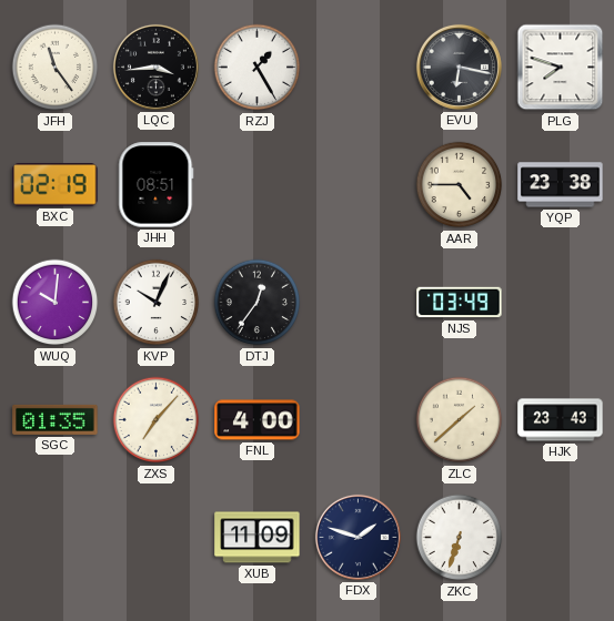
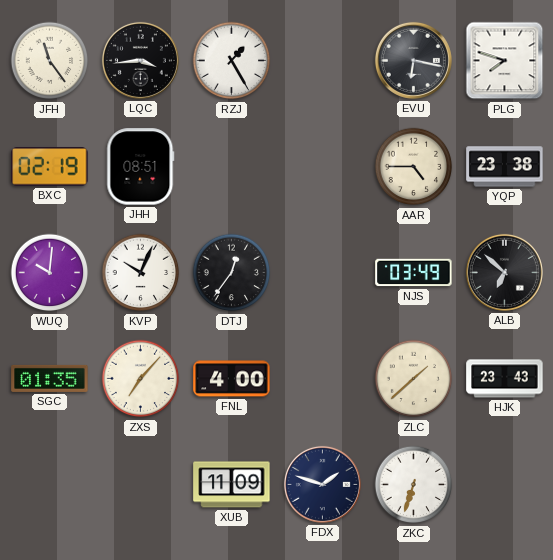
ALB: none -> 6:52
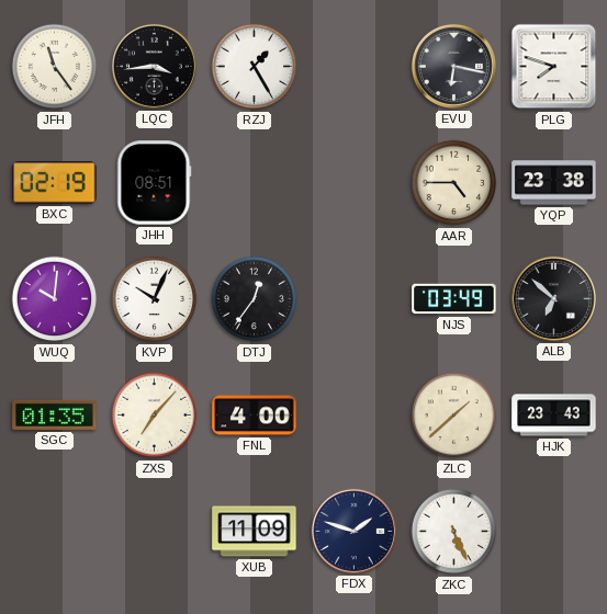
ZKC: 6:33 -> 5:26
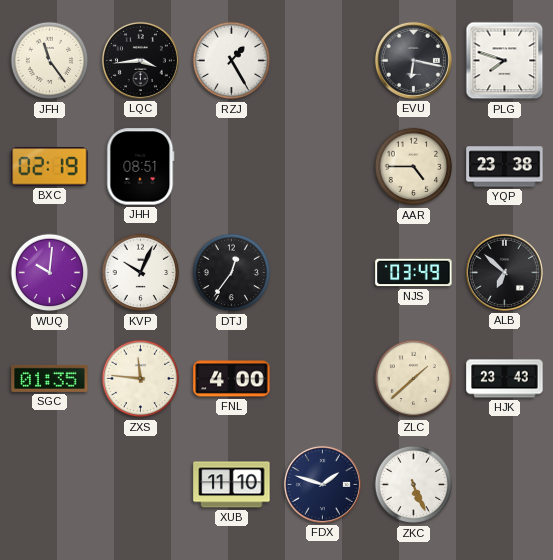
ZXS: 7:07 -> 11:46
XUB: 11:09 -> 11:10
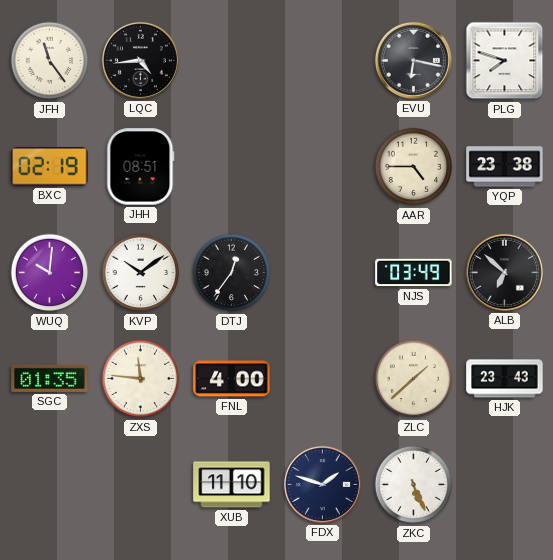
LQC: 3:44 -> 4:44
RZJ: 1:25 -> none
KVP: 10:04 -> 10:09
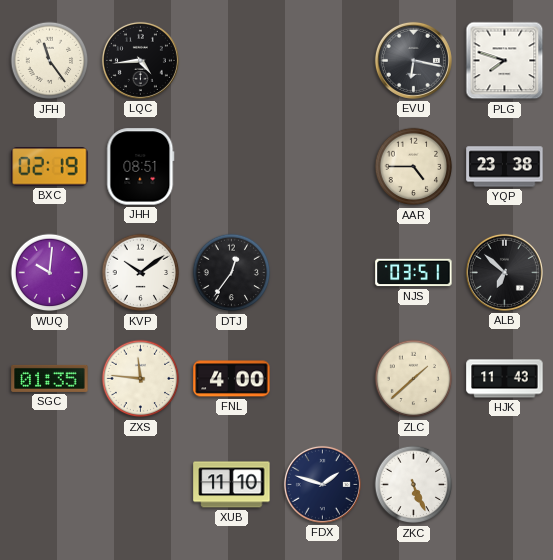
NJS: 03:49 -> 03:51
HJK: 23:43 -> 11:43
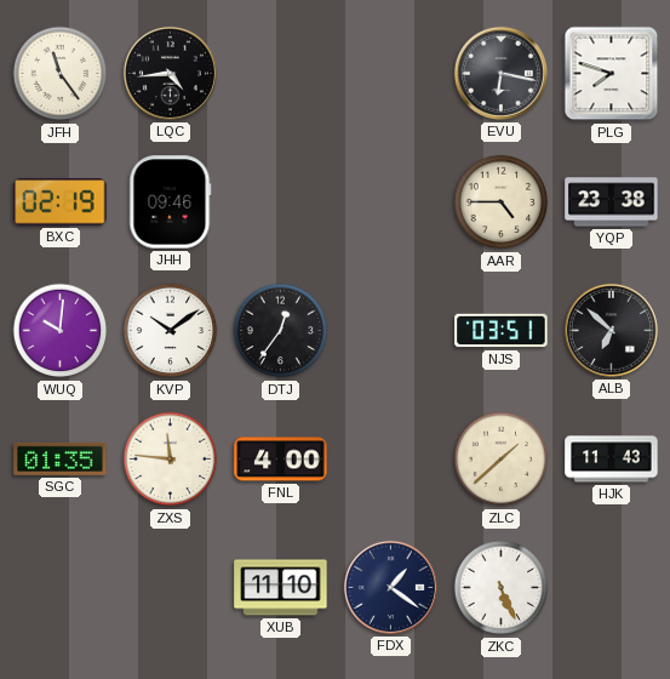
JHH: 08:51 -> 09:46
FDX: 1:48 -> 1:21
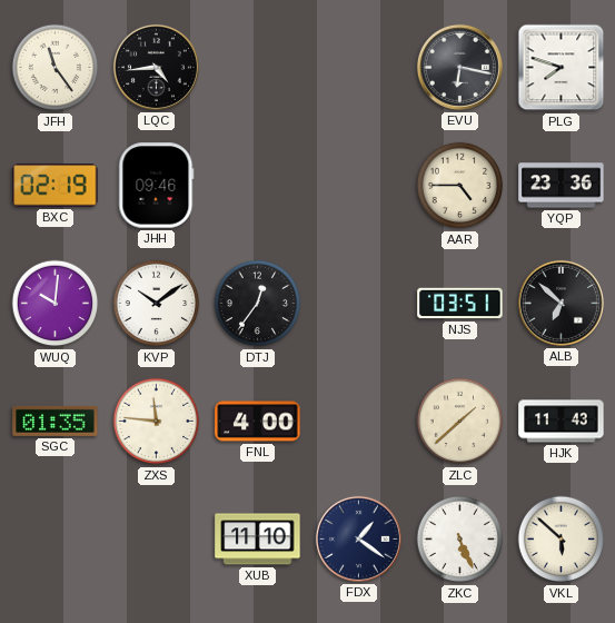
YQP: 23:38 -> 23:36
VKL: none -> 5:52
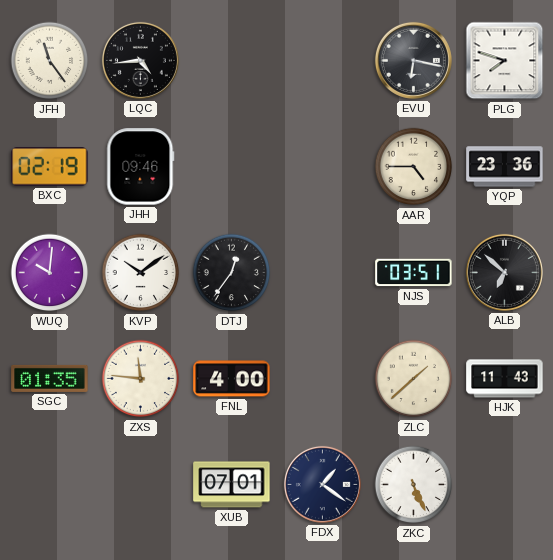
XUB: 11:10 -> 07:01
VKL: 5:52 -> none
